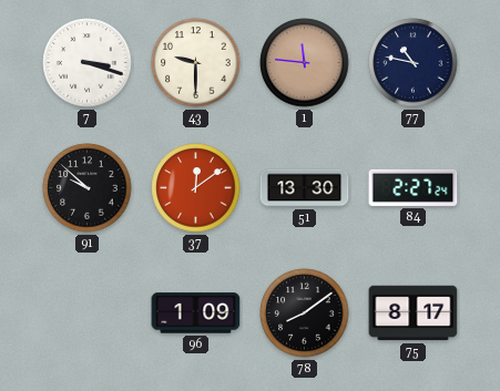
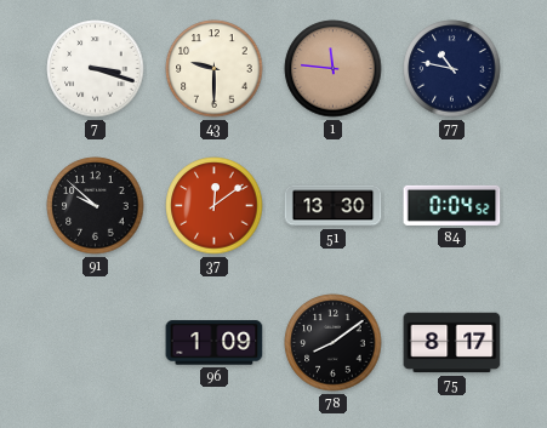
84: 2:27 -> 0:04
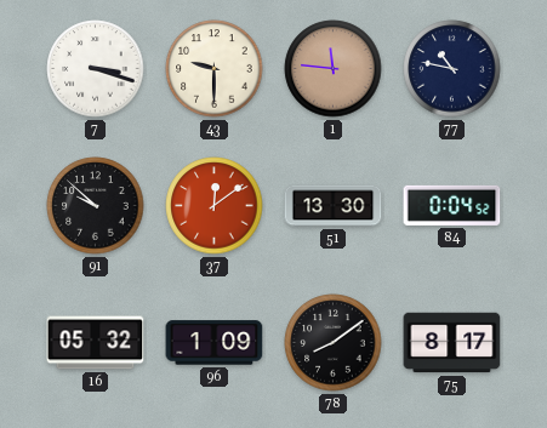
16: none -> 05:32
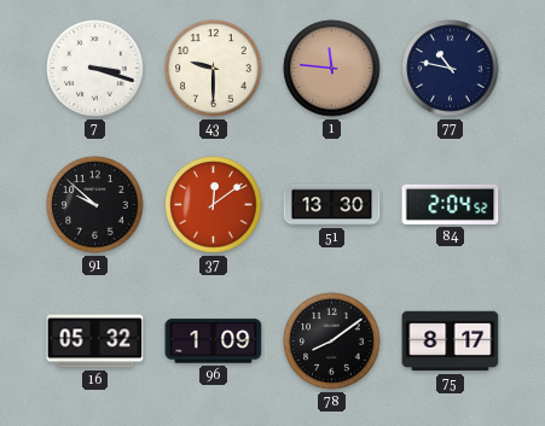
84: 0:04 -> 2:04
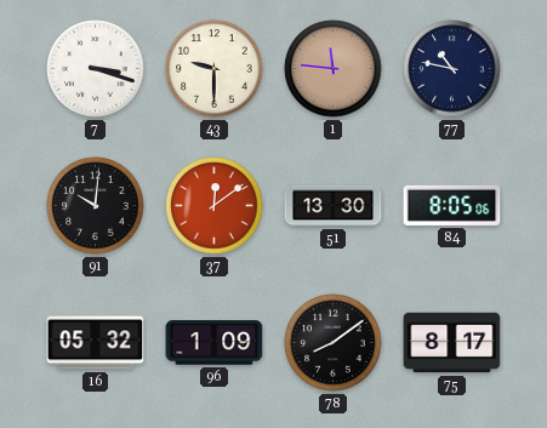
91: 9:52 -> 10:01
84: 2:04 -> 8:05
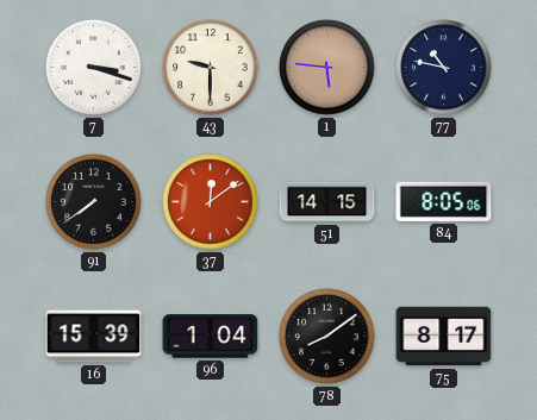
1: 11:46 -> 5:46
91: 10:01 -> 7:39
51: 13:30 -> 14:15
16: 05:32 -> 15:39
96: 1:09 -> 1:04
